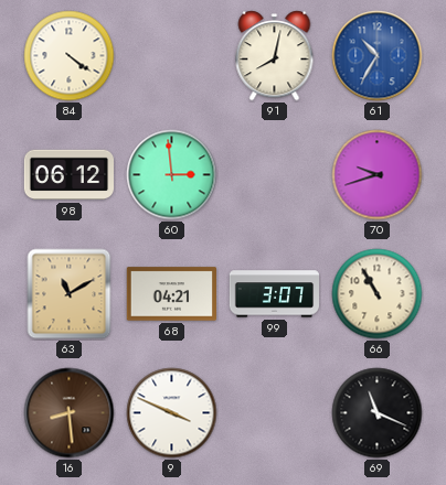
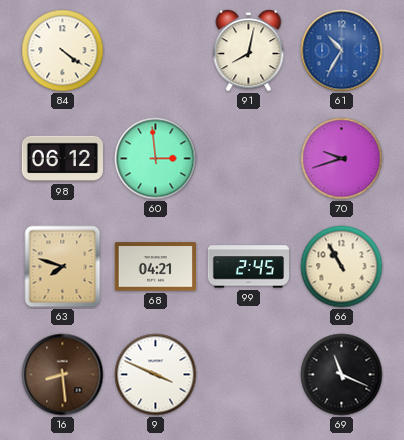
63: 11:10 -> 7:48
99: 3:07 -> 2:45
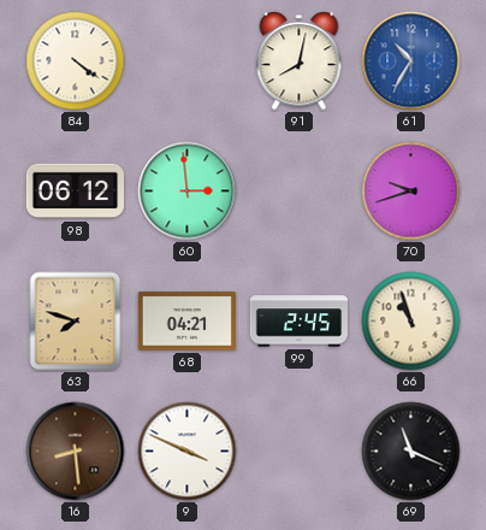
66: 10:55 -> 10:57
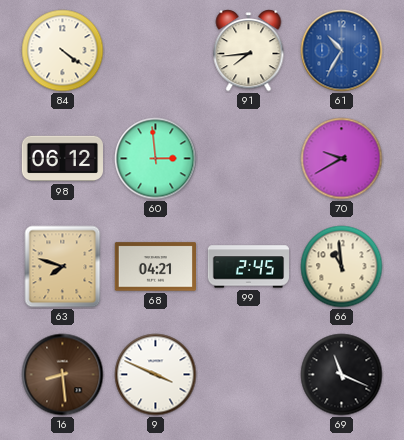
91: 8:02 -> 7:44
70: 9:42 -> 9:40
66: 10:57 -> 10:59
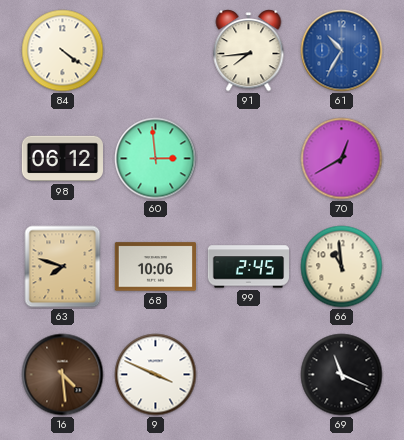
70: 9:40 -> 12:40
68: 04:21 -> 10:06
16: 8:29 -> 4:29
